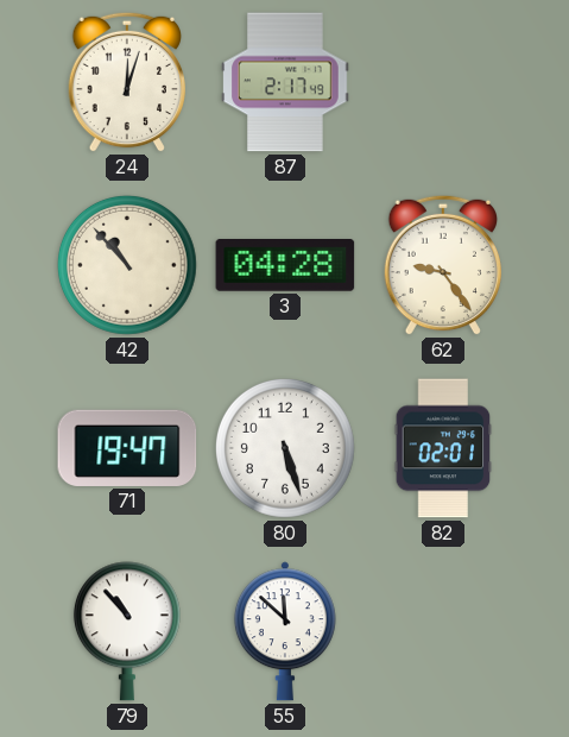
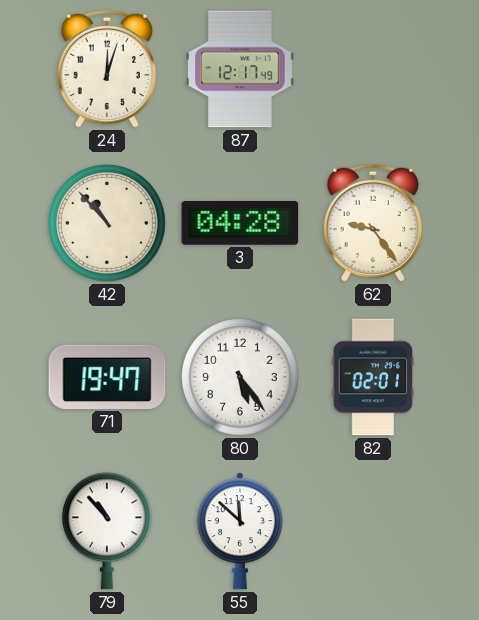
87: 2:17 -> 12:17
80: 5:27 -> 5:24
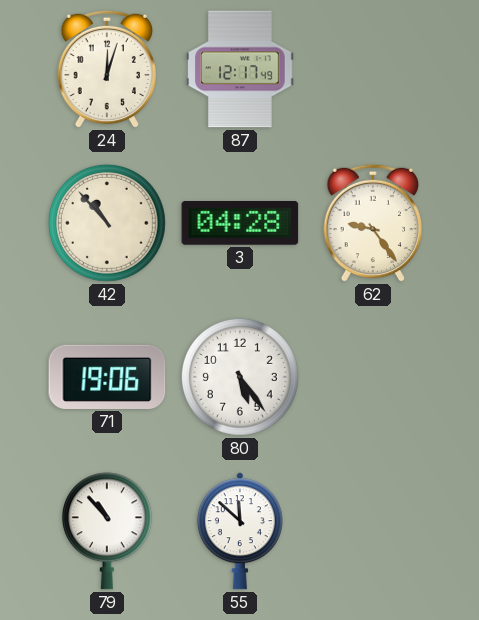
71: 19:47 -> 19:06
82: 02:01 -> none
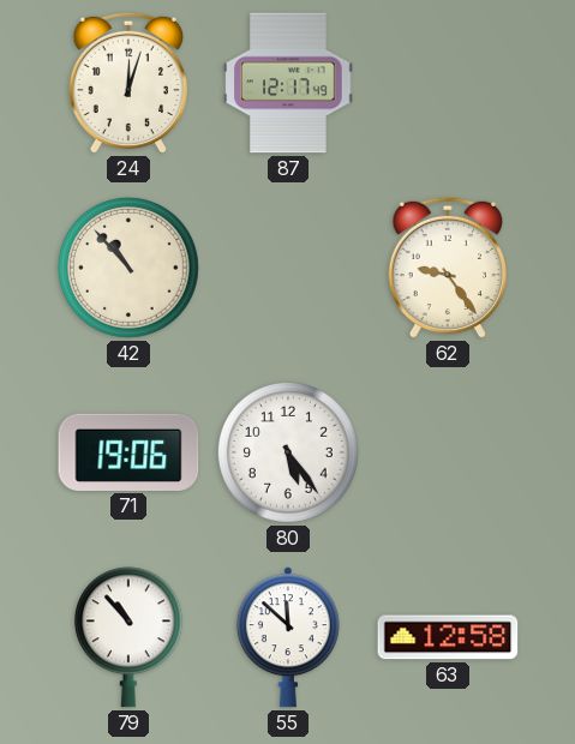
3: 04:28 -> none
63: none -> 12:58
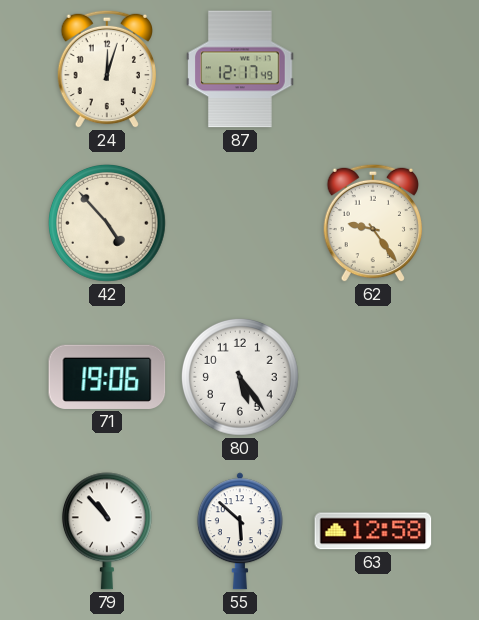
42: 10:53 -> 4:53
55: 11:52 -> 5:52
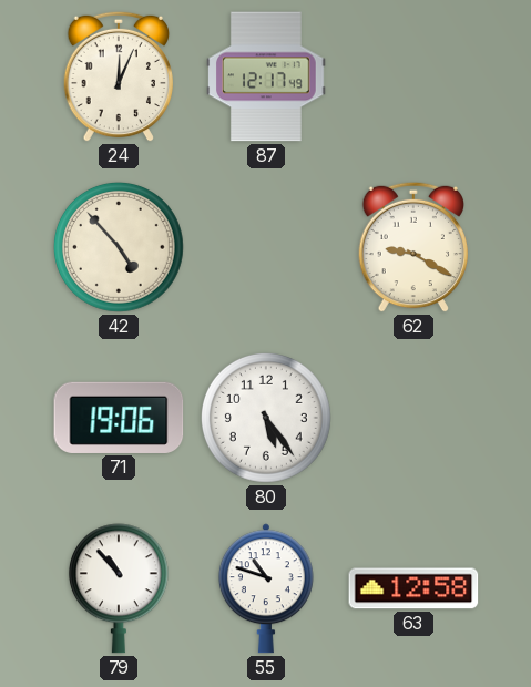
24: 12:03 -> 12:04
62: 9:24 -> 9:20
55: 5:52 -> 10:48
